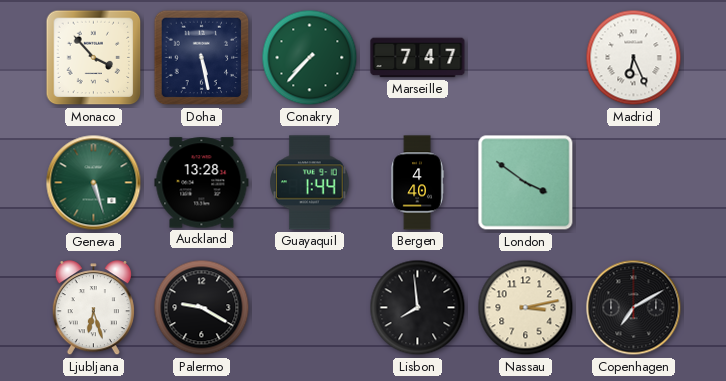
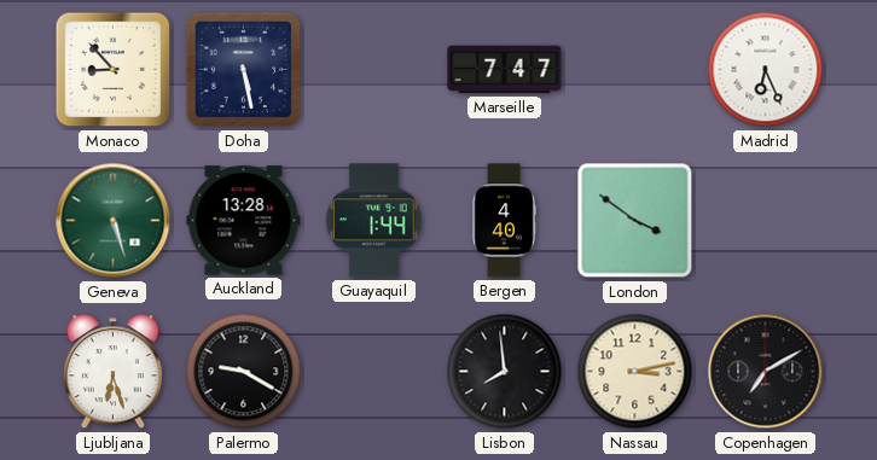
Monaco: 3:53 -> 8:53
Conakry: 7:37 -> none
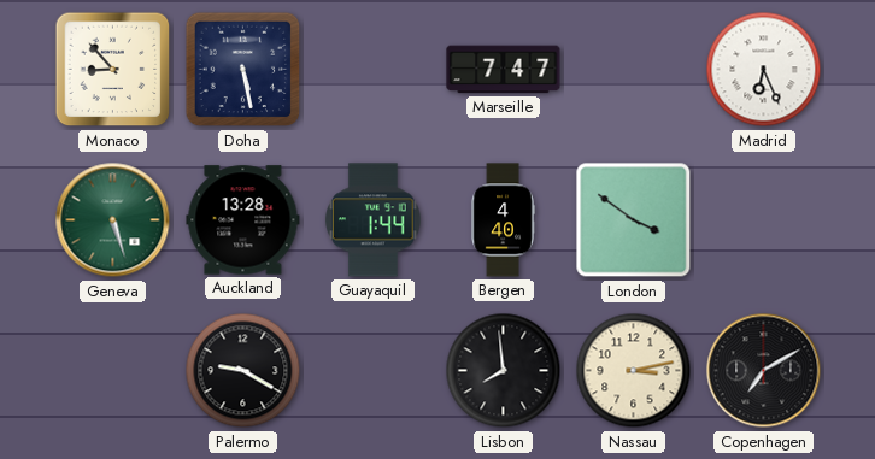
Ljubljana: 6:27 -> none
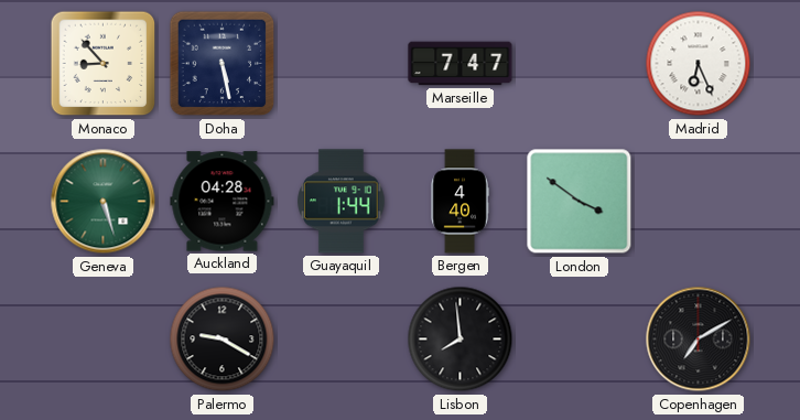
Auckland: 13:28 -> 04:28
Nassau: 3:13 -> none
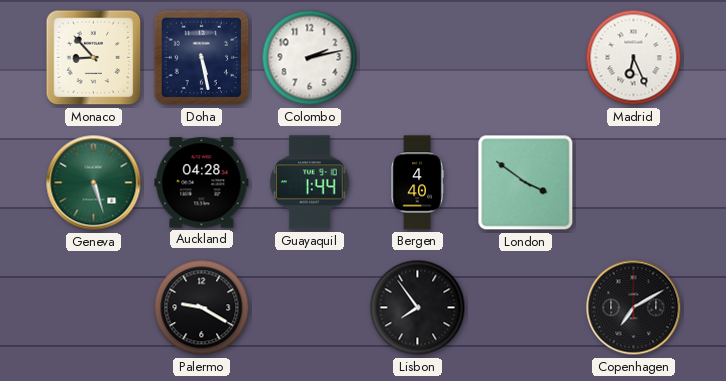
Colombo: none -> 2:13
Marseille: 7:47 -> none
Lisbon: 7:59 -> 7:54
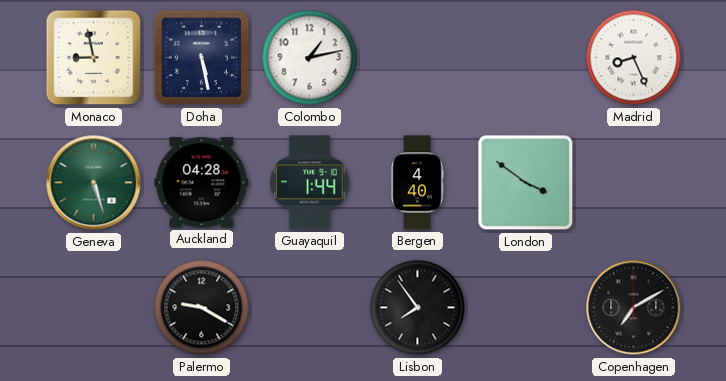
Monaco: 8:53 -> 8:58
Colombo: 2:13 -> 1:13
Madrid: 6:26 -> 8:26
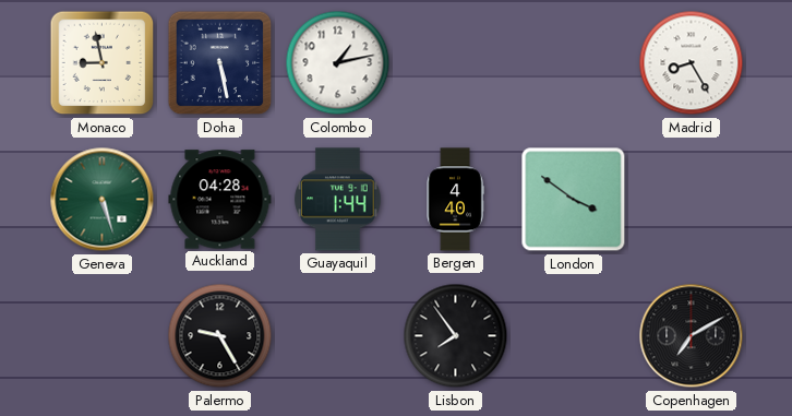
Madrid: 8:26 -> 8:25
Palermo: 9:20 -> 9:25
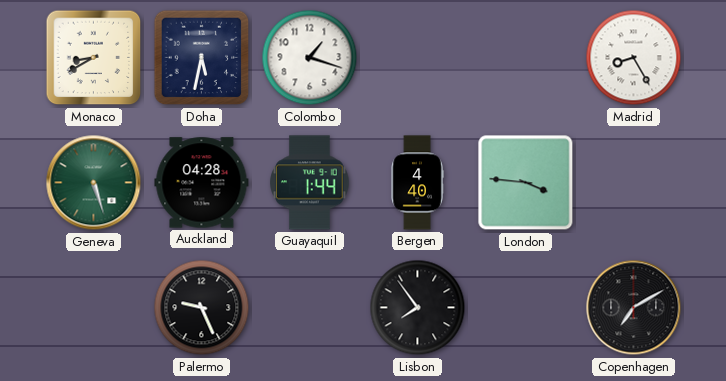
Monaco: 8:58 -> 8:40
Doha: 5:28 -> 5:32
Colombo: 1:13 -> 1:18
London: 3:51 -> 3:46
Palermo: 9:25 -> 9:26
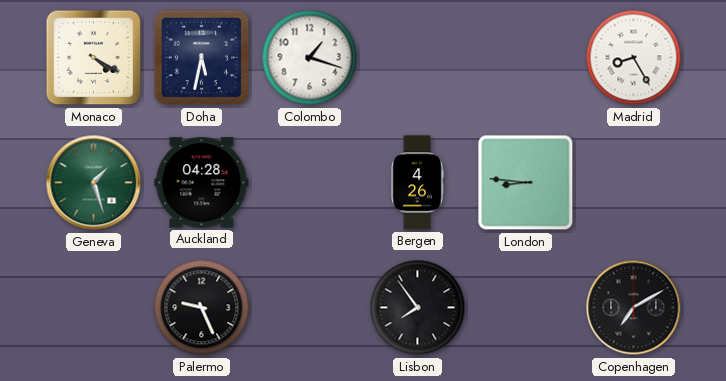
Monaco: 8:40 -> 4:20
Geneva: 5:27 -> 1:27
Guayaquil: 1:44 -> none
Bergen: 4:40 -> 4:26
London: 3:46 -> 8:46
